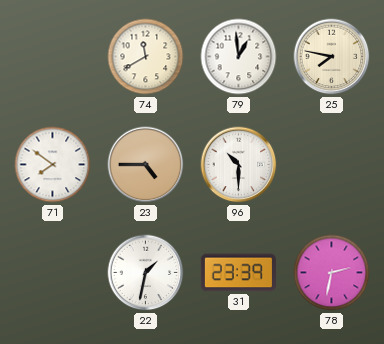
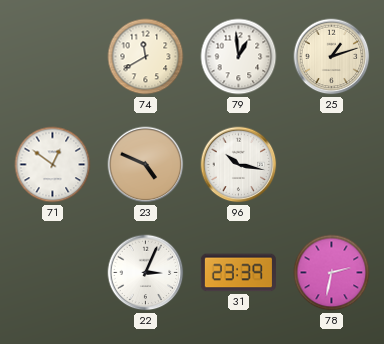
25: 7:47 -> 1:12
71: 7:51 -> 12:51
23: 4:45 -> 4:49
96: 10:30 -> 10:17
22: 1:32 -> 3:04
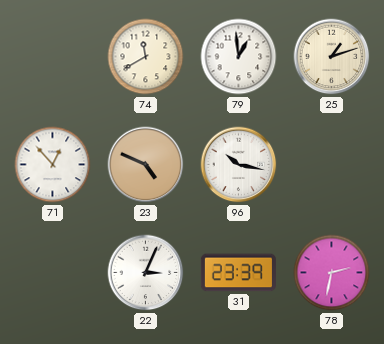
71: 12:51 -> 12:53
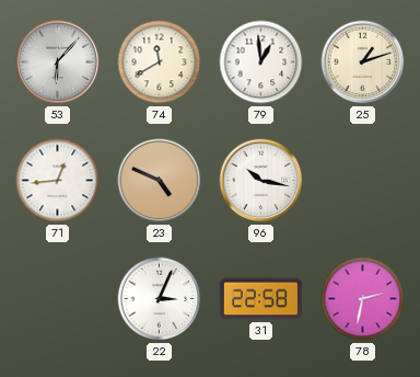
53: none -> 6:07
71: 12:53 -> 12:44
31: 23:39 -> 22:58
